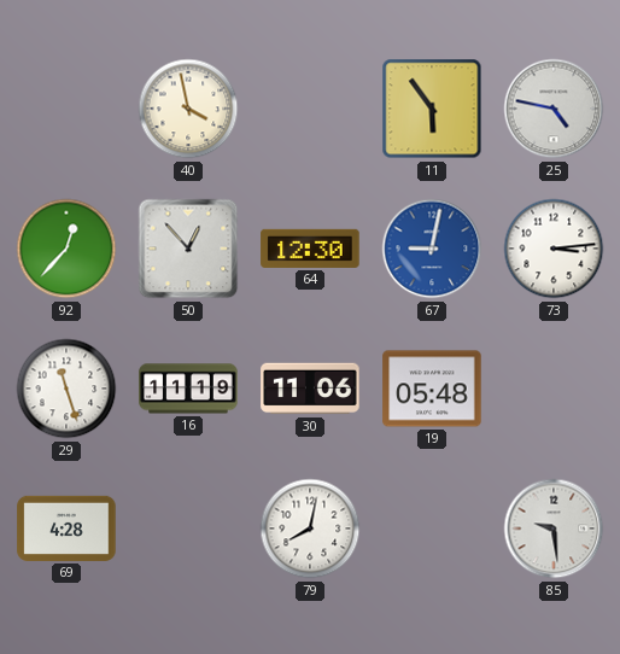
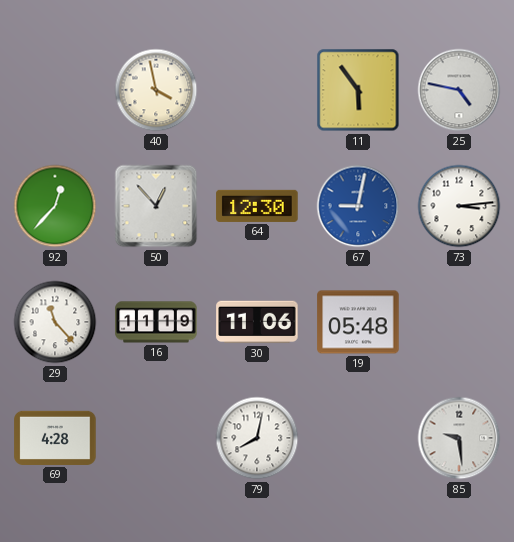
29: 11:27 -> 11:23
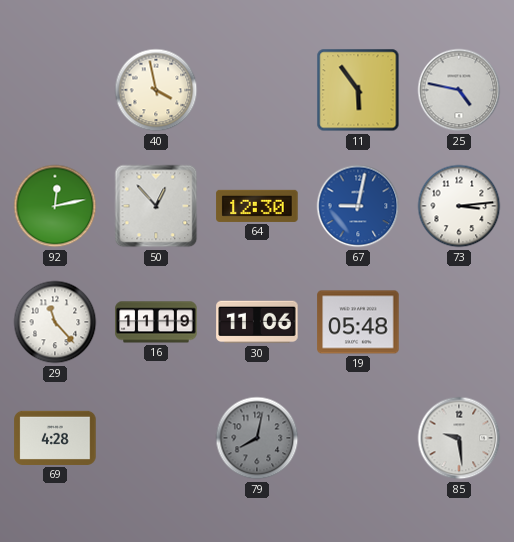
92: 12:37 -> 12:13
79 dial: white -> grey
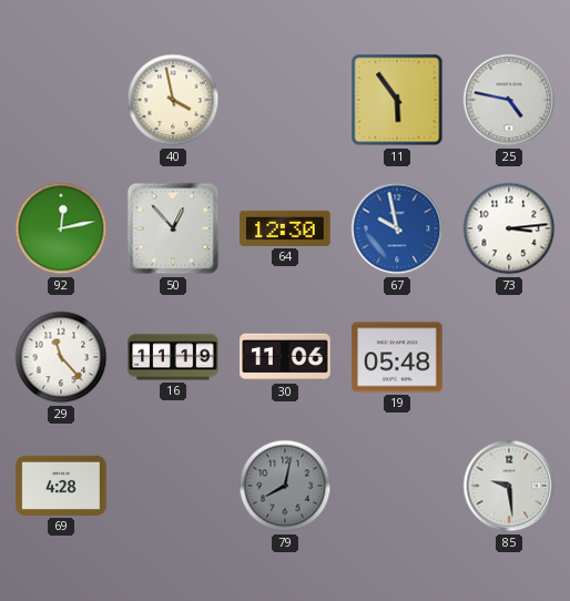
67: 9:02 -> 9:58
